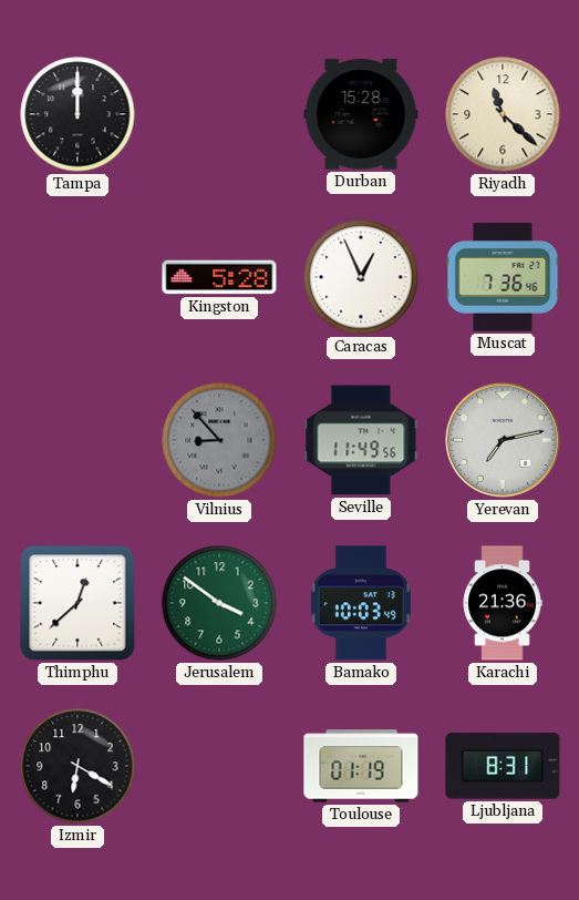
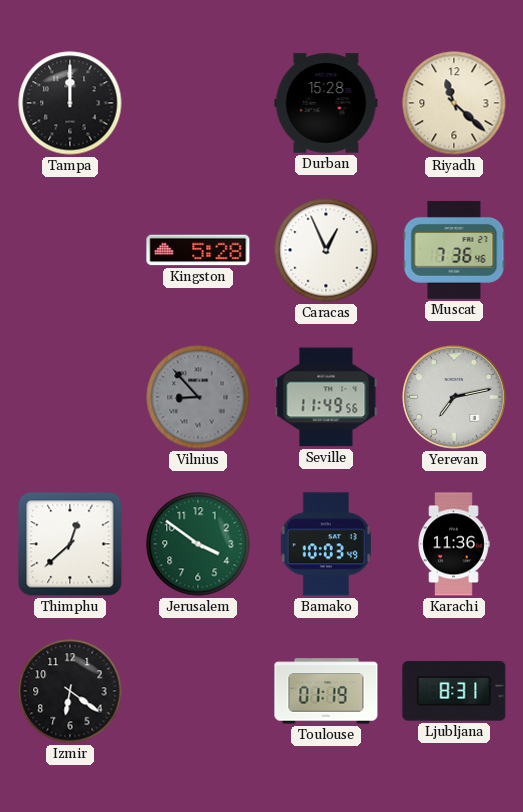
Karachi: 21:36 -> 11:36
Izmir: 6:20 -> 6:21
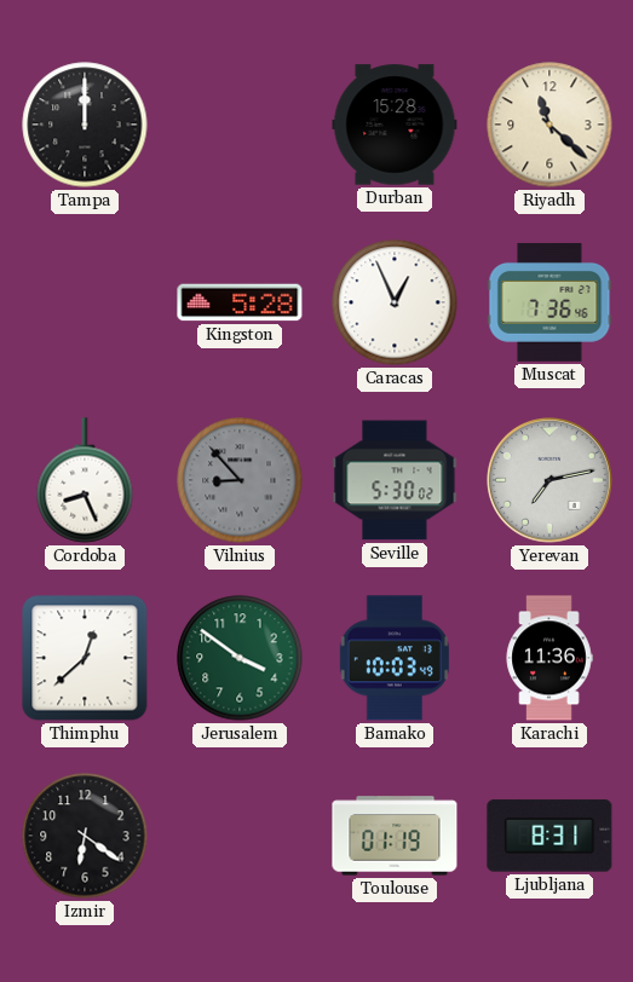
Cordoba: none -> 8:26
Seville: 11:49 -> 5:30
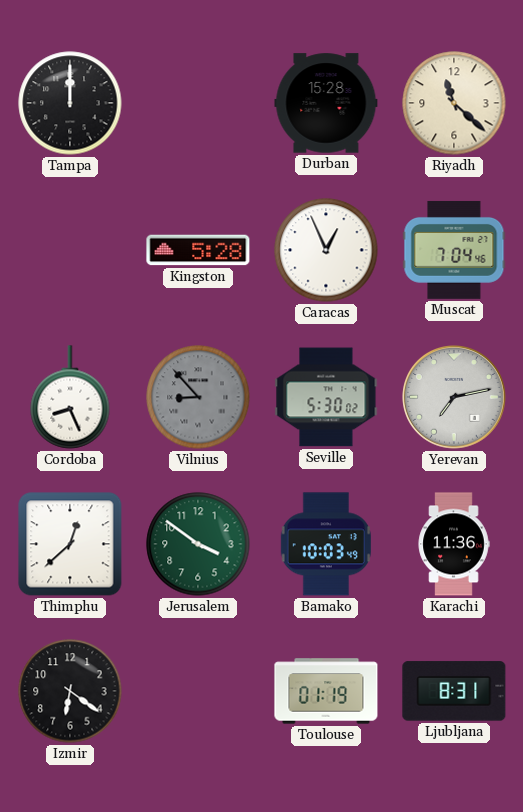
Muscat: 7:36 -> 7:04
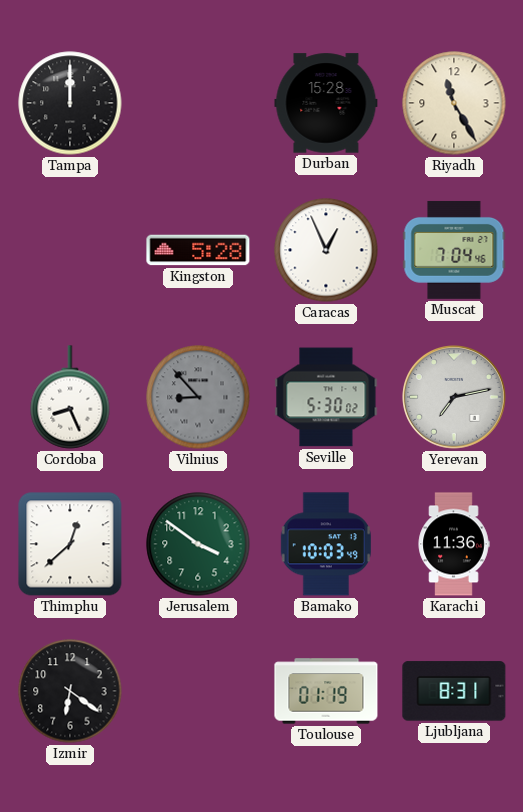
Riyadh: 11:22 -> 11:25
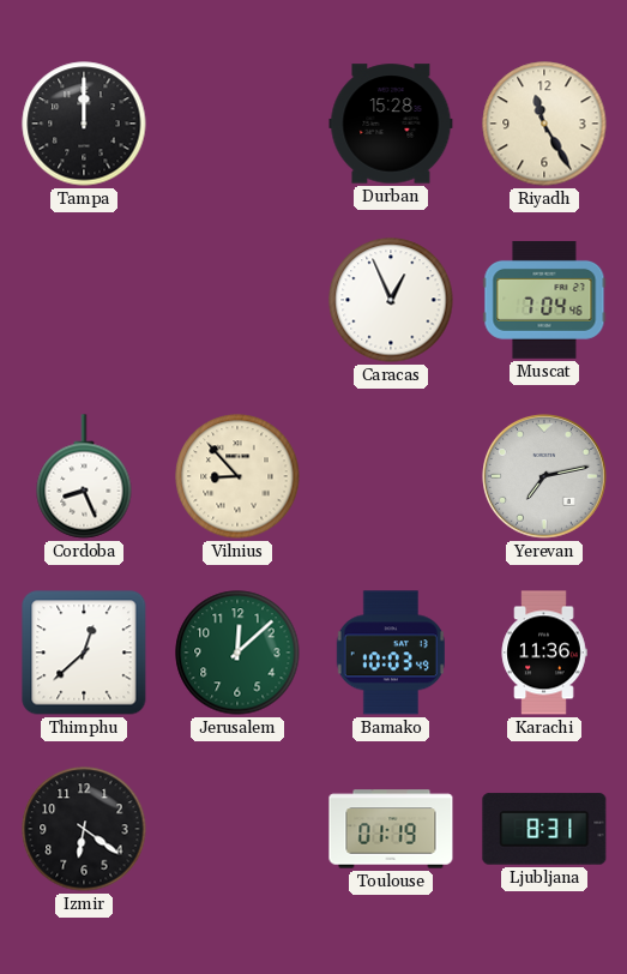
Kingston: 5:28 -> none
Vilnius dial: grey -> cream
Seville: 5:30 -> none
Jerusalem: 3:51 -> 12:08
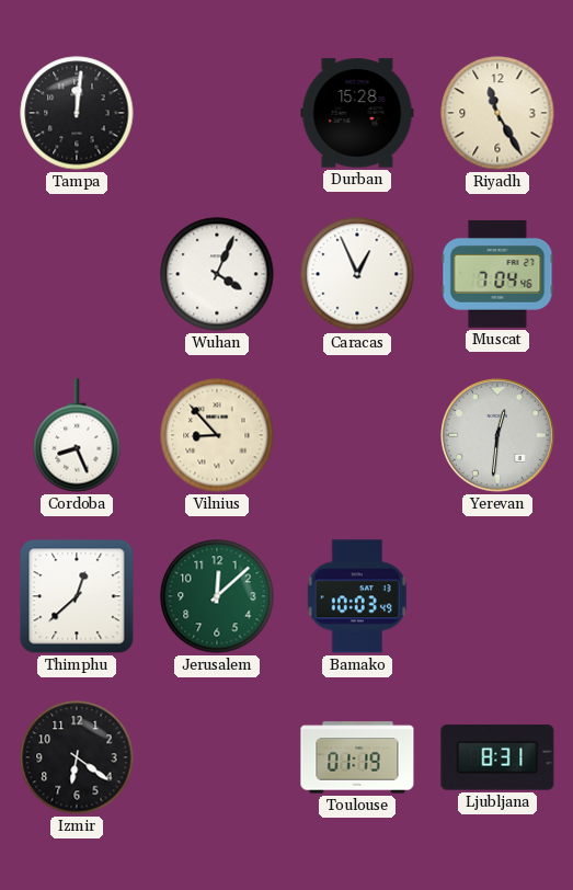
Tampa: 12:00 -> 12:01
Wuhan: none -> 4:04
Yerevan: 7:13 -> 12:31
Karachi: 11:36 -> none
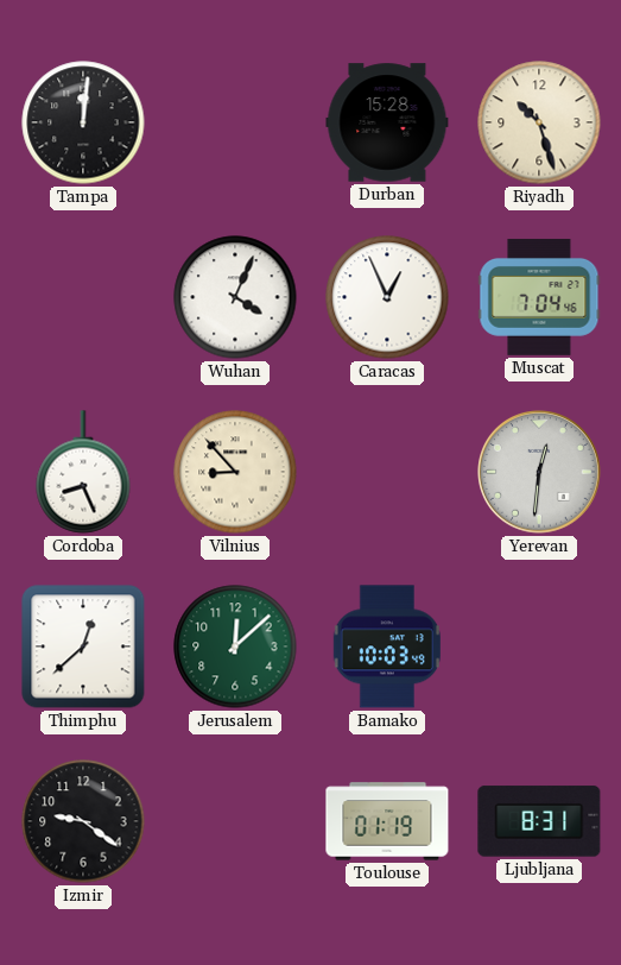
Riyadh: 11:25 -> 10:27
Izmir: 6:21 -> 9:21
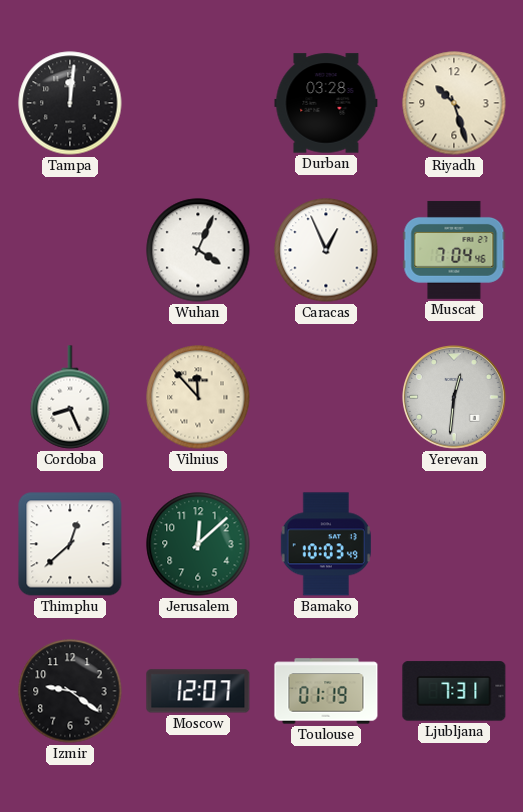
Durban: 15:28 -> 03:28
Vilnius: 8:53 -> 11:53
Moscow: none -> 12:07
Ljubljana: 8:31 -> 7:31
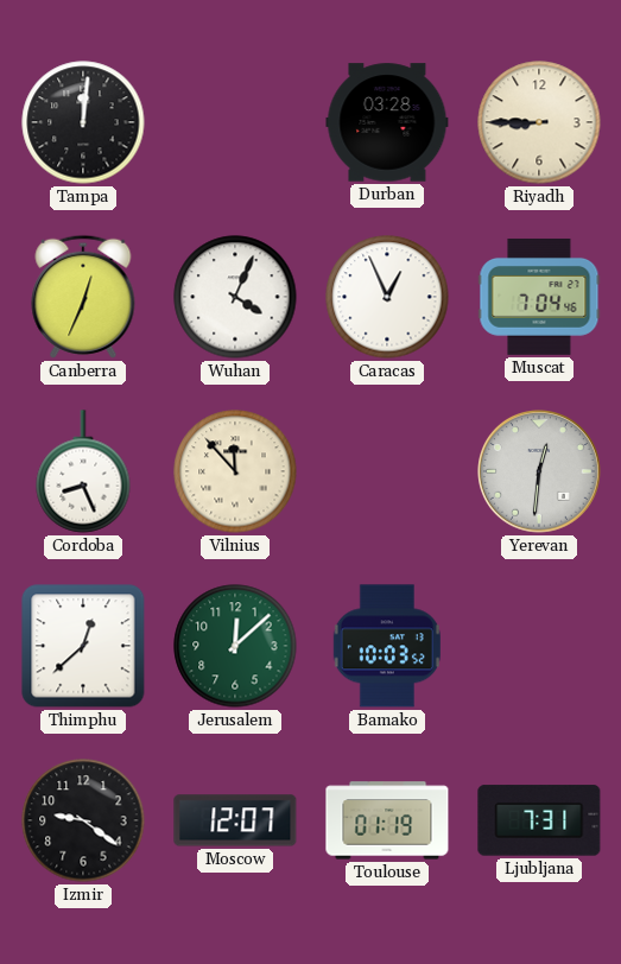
Riyadh: 10:27 -> 8:45
Canberra: none -> 12:34
Bamako: 10:03:49 -> 10:03:52
